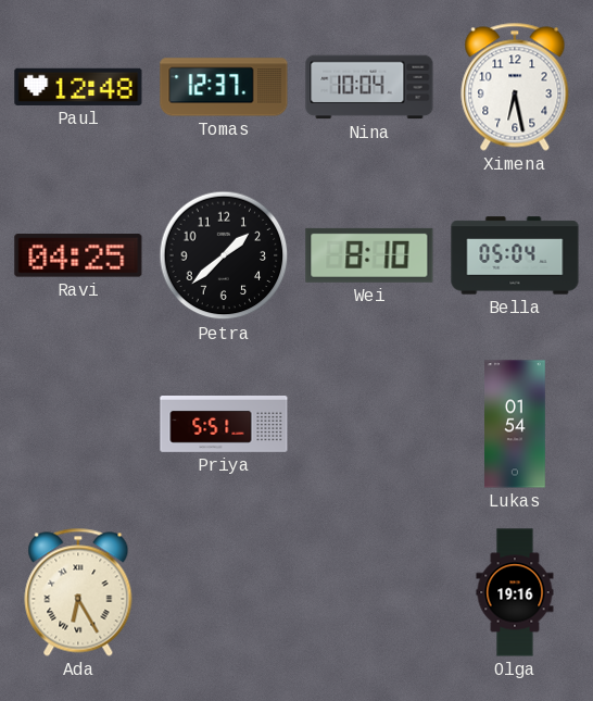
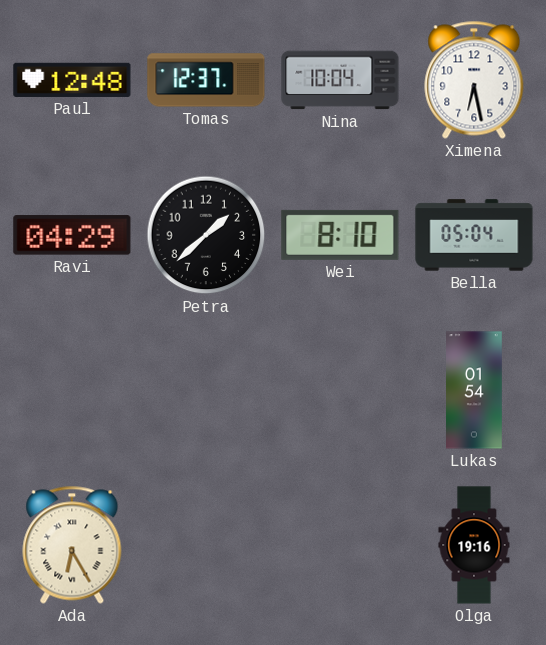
Ravi: 04:25 -> 04:29
Priya: 5:51 -> none
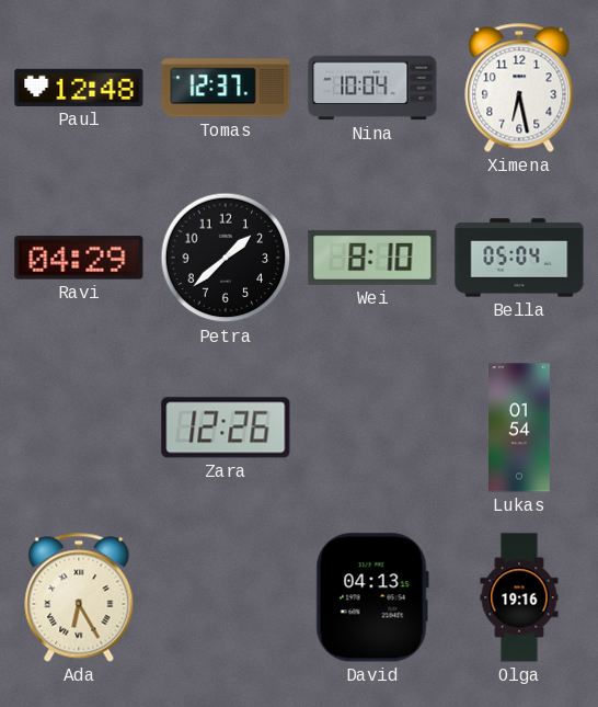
Zara: none -> 12:26
David: none -> 04:13
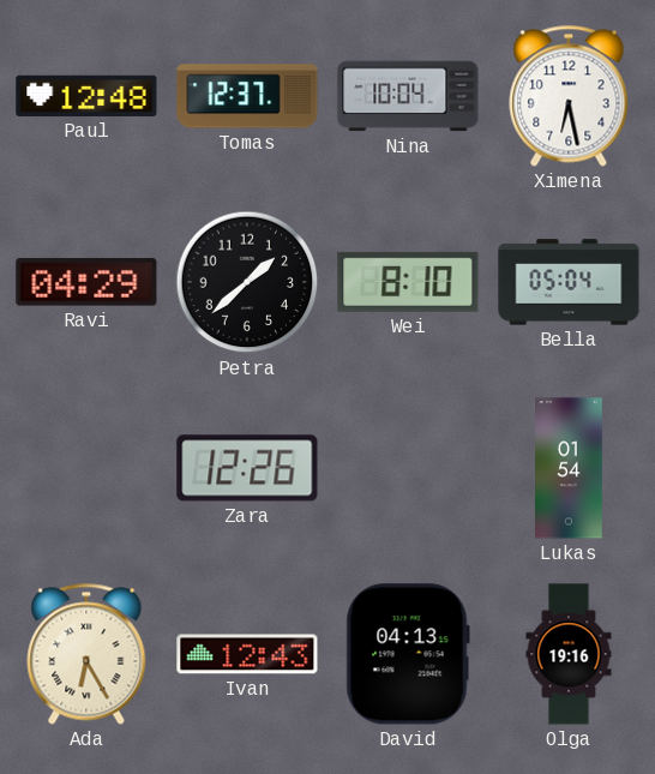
Ivan: none -> 12:43
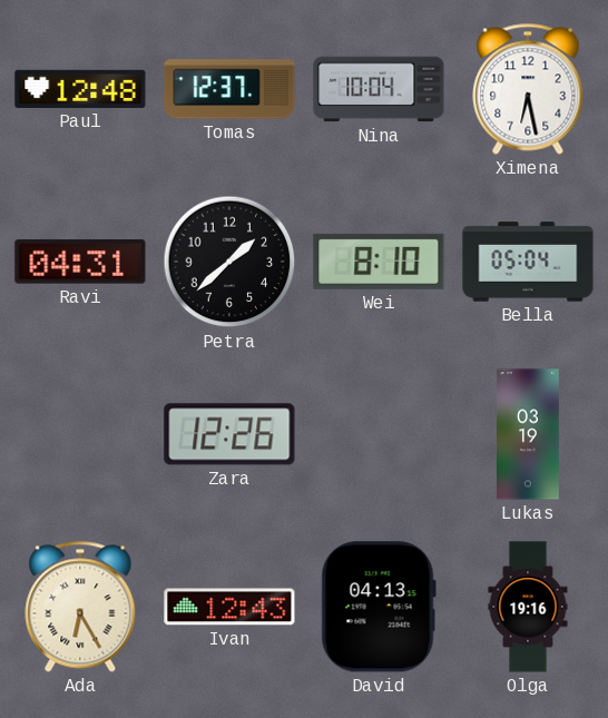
Ravi: 04:29 -> 04:31
Lukas: 01:54 -> 03:19
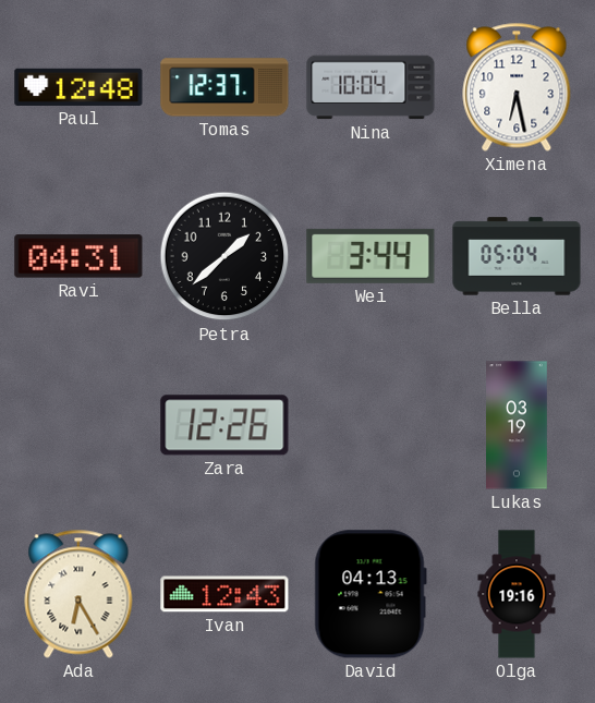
Wei: 8:10 -> 3:44
